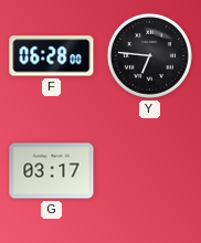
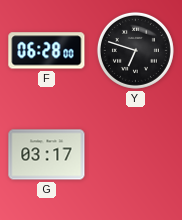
Y: 6:46 -> 6:48
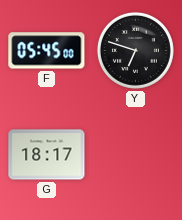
F: 06:28 -> 05:45
G: 03:17 -> 18:17
